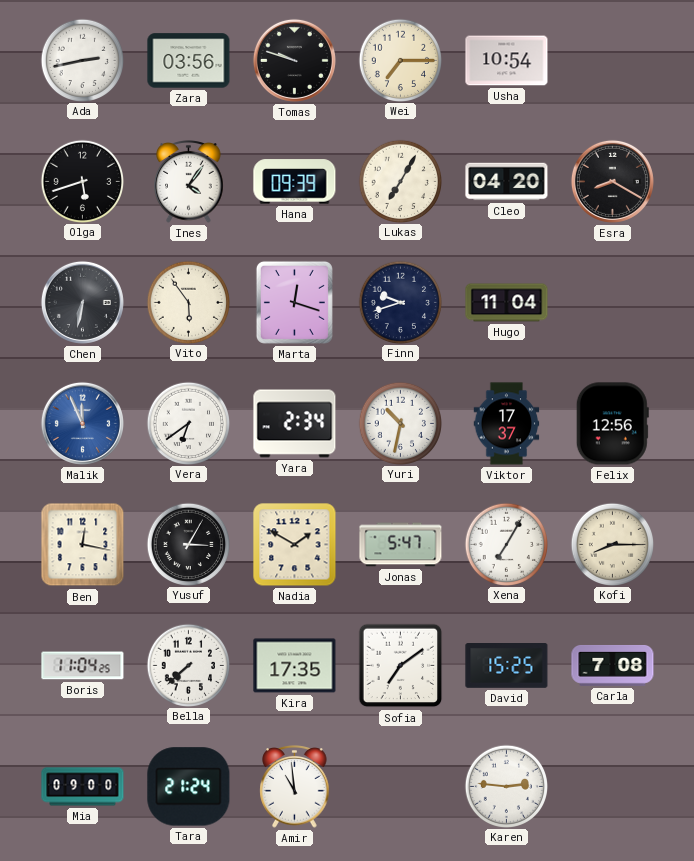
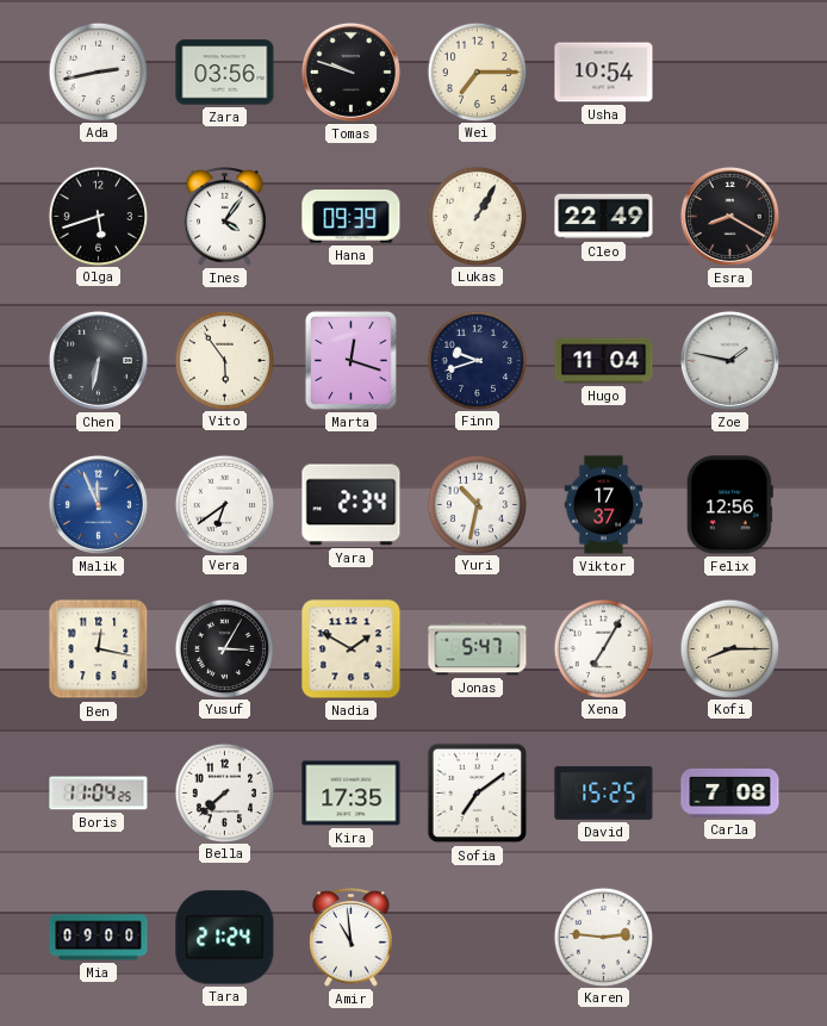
Lukas: 7:05 -> 1:05
Cleo: 04:20 -> 22:49
Zoe: none -> 1:47
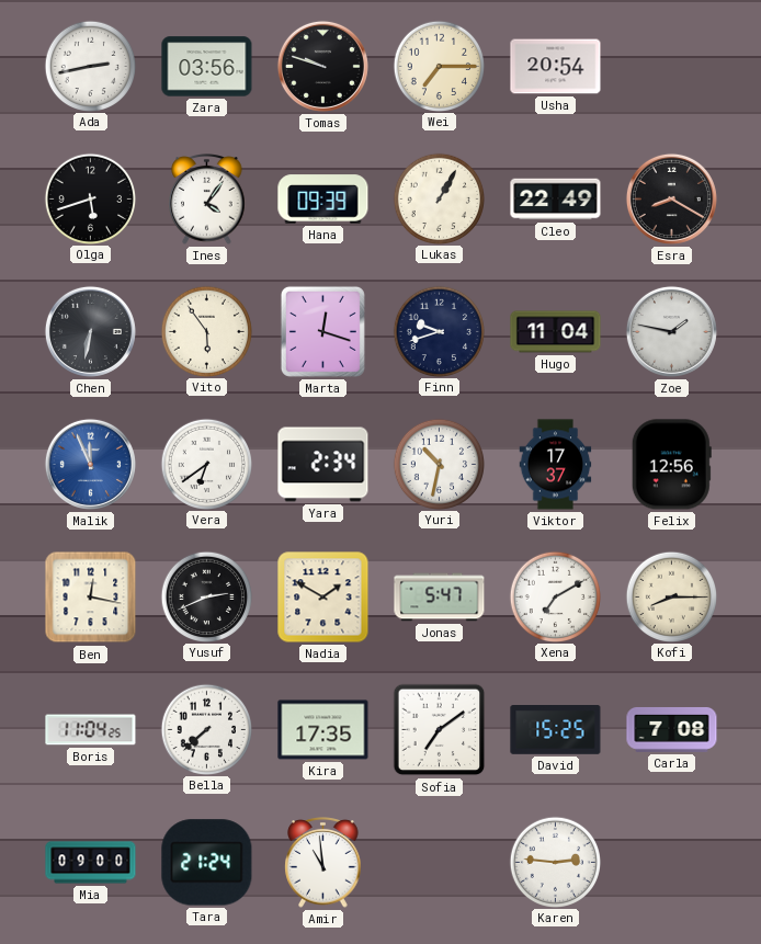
Usha: 10:54 -> 20:54
Yusuf: 3:05 -> 2:41
Xena: 7:05 -> 7:10
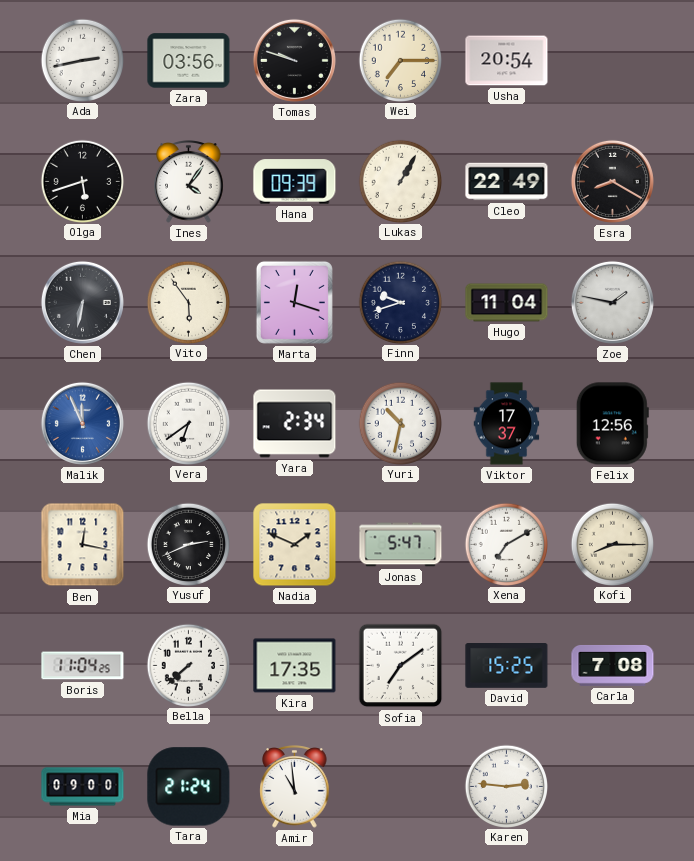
Nadia: 1:50 -> 1:49
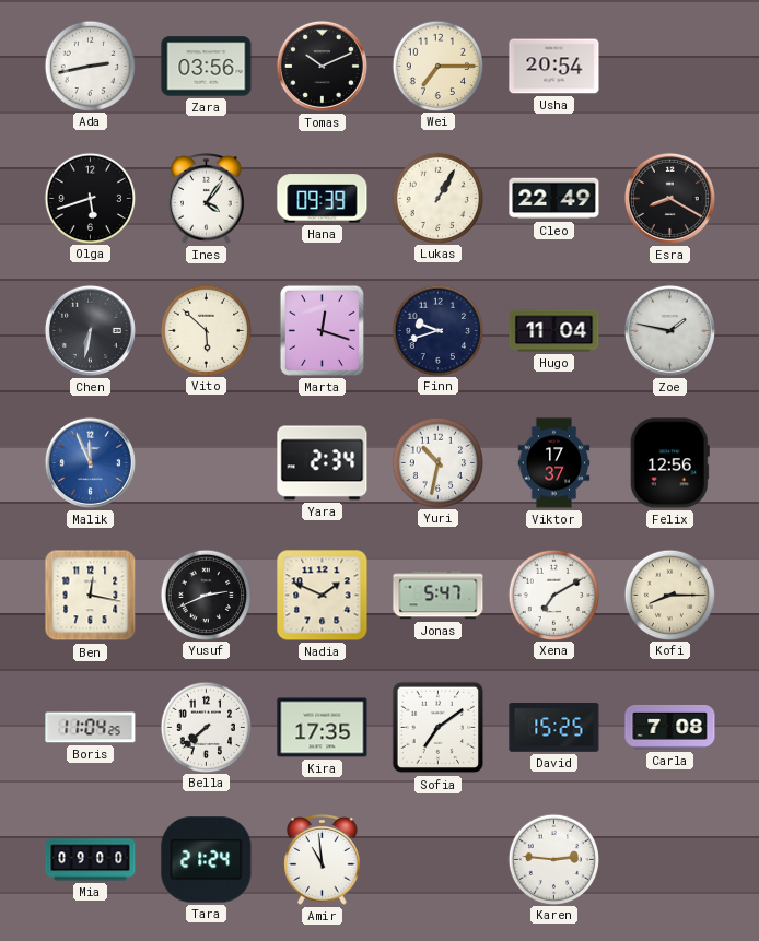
Tomas: 9:48 -> 10:11
Vito: 5:54 -> 5:52
Vera: 6:39 -> none
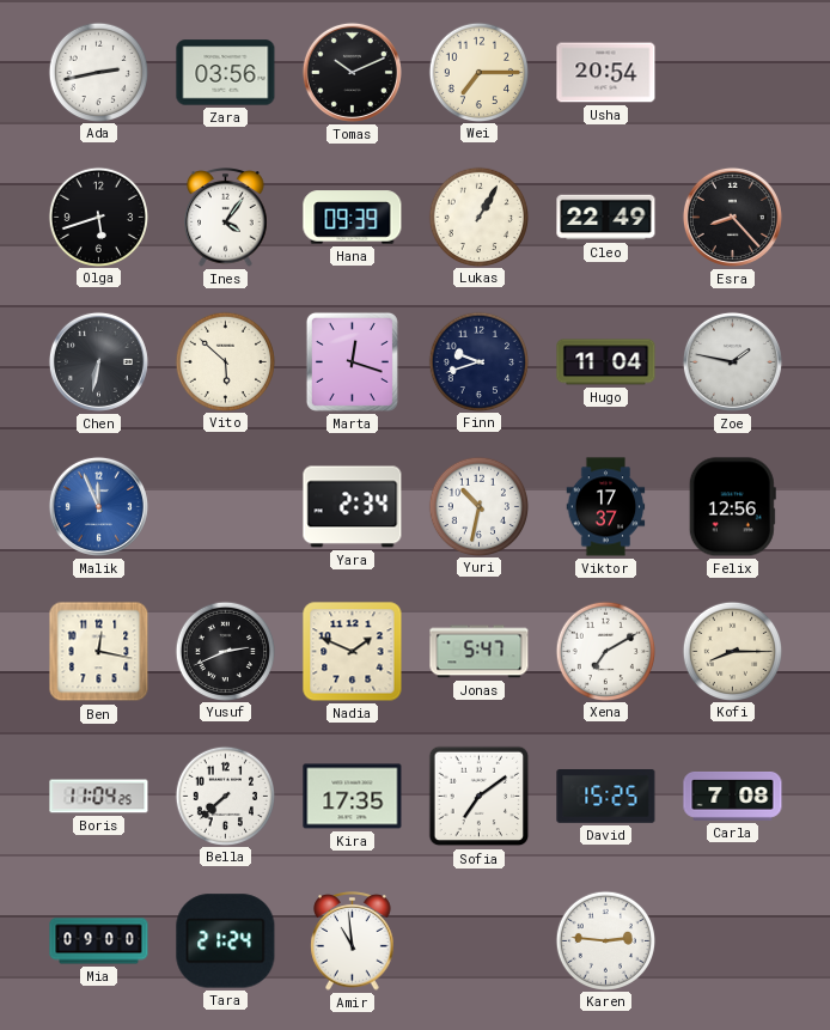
Esra: 8:20 -> 8:23
